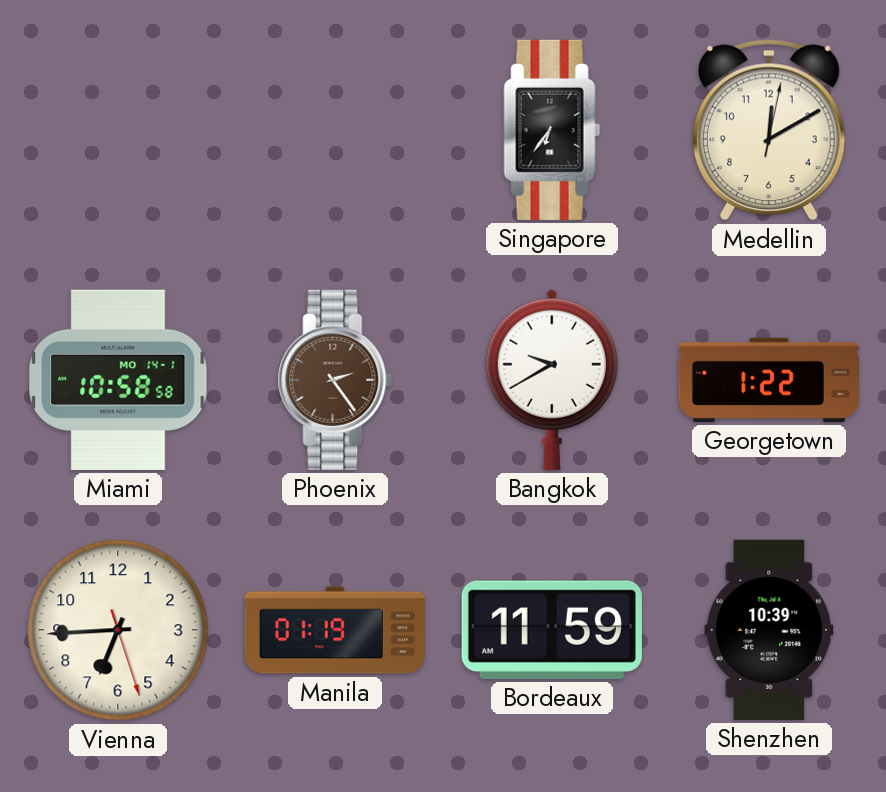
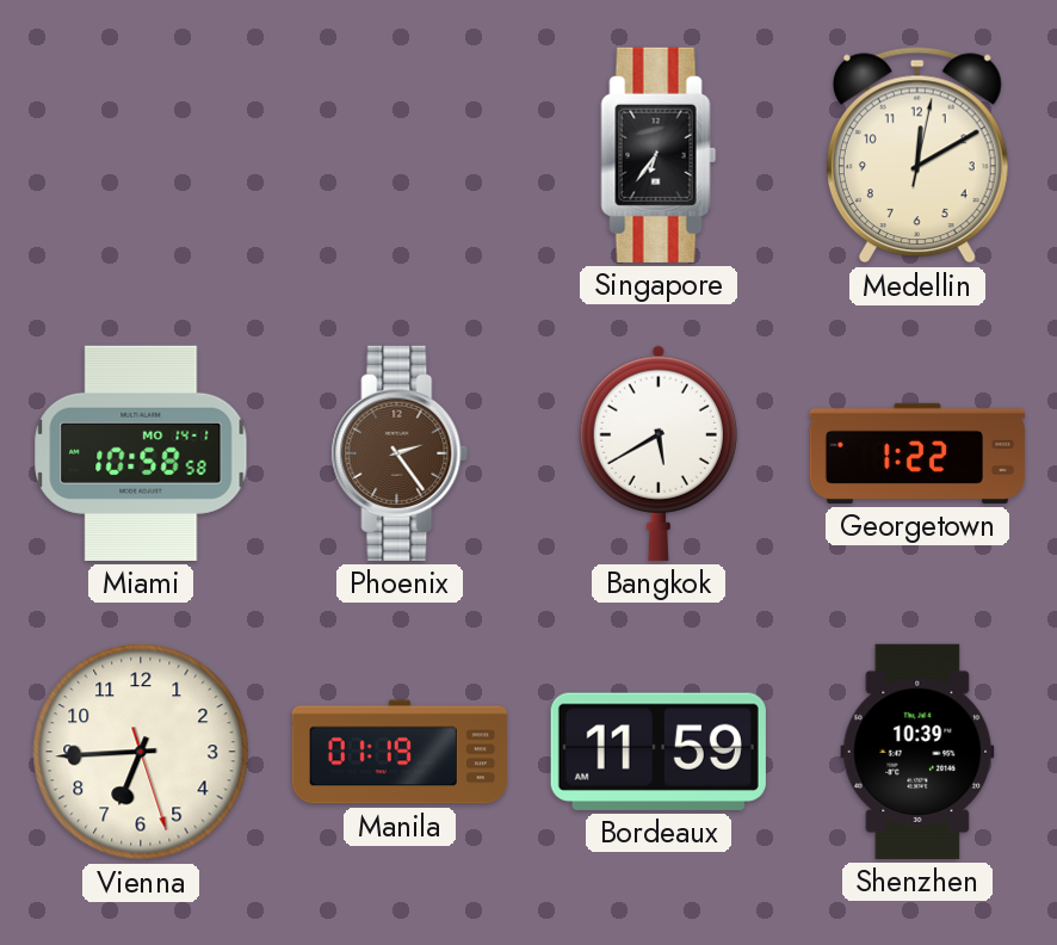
Bangkok: 9:40 -> 5:40
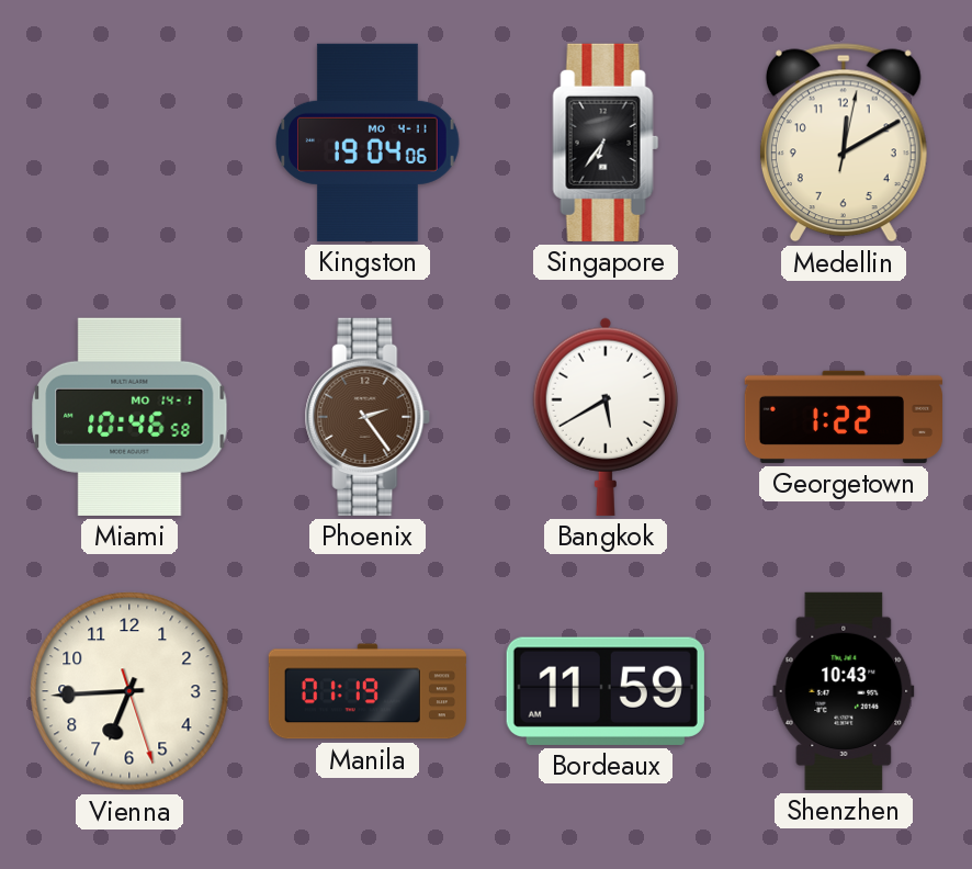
Kingston: none -> 19:04
Miami: 10:58 -> 10:46
Shenzhen: 10:39 -> 10:43
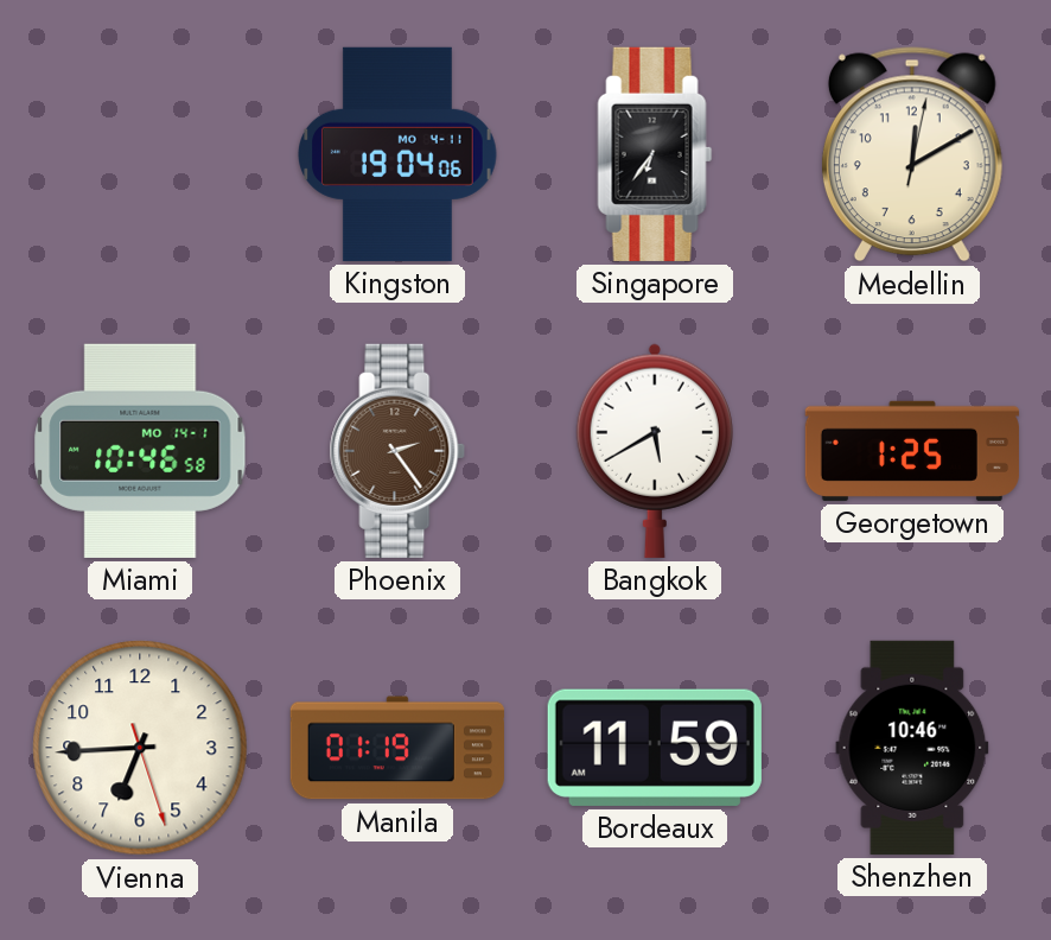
Georgetown: 1:22 -> 1:25
Shenzhen: 10:43 -> 10:46
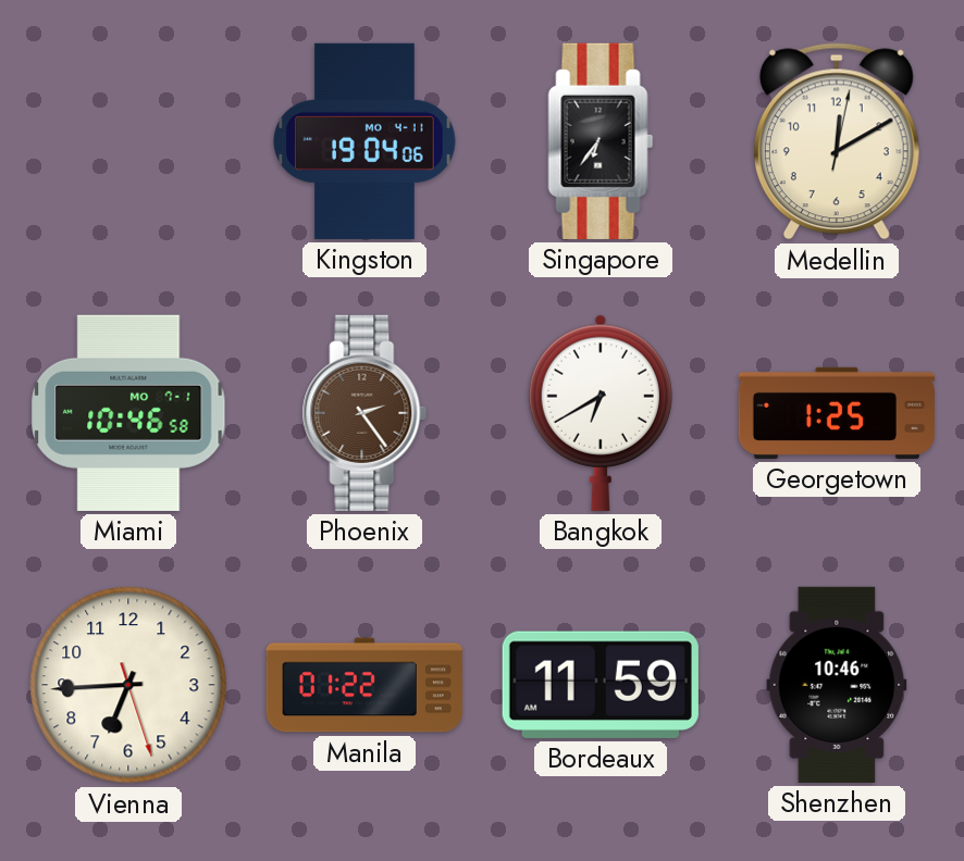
Miami date: MO 14-1 -> MO 7-1
Bangkok: 5:40 -> 6:40
Manila: 01:19 -> 01:22
